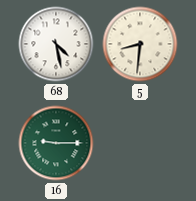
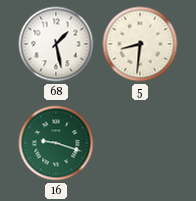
68: 4:28 -> 1:28
16: 9:15 -> 9:18
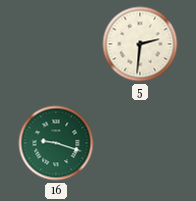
68: 1:28 -> none
5: 8:31 -> 2:31
